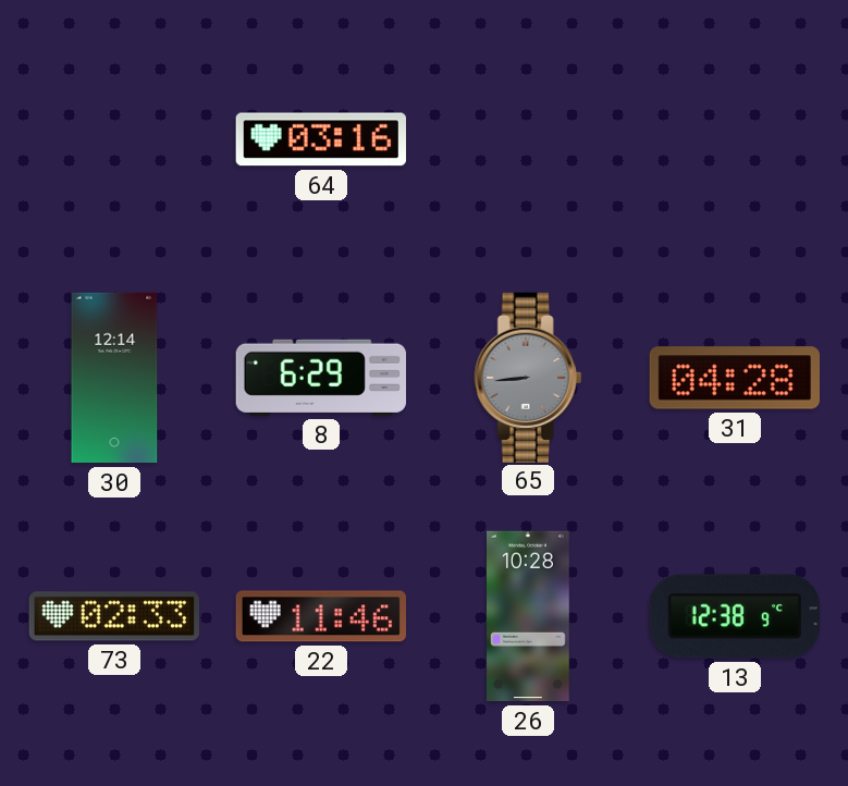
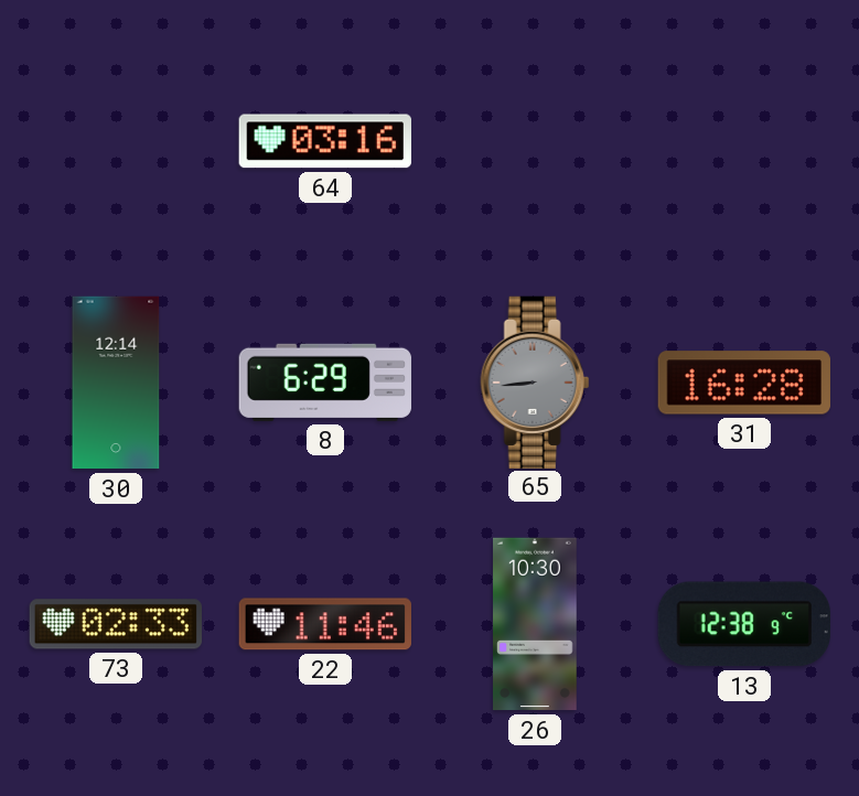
31: 04:28 -> 16:28
26: 10:28 -> 10:30
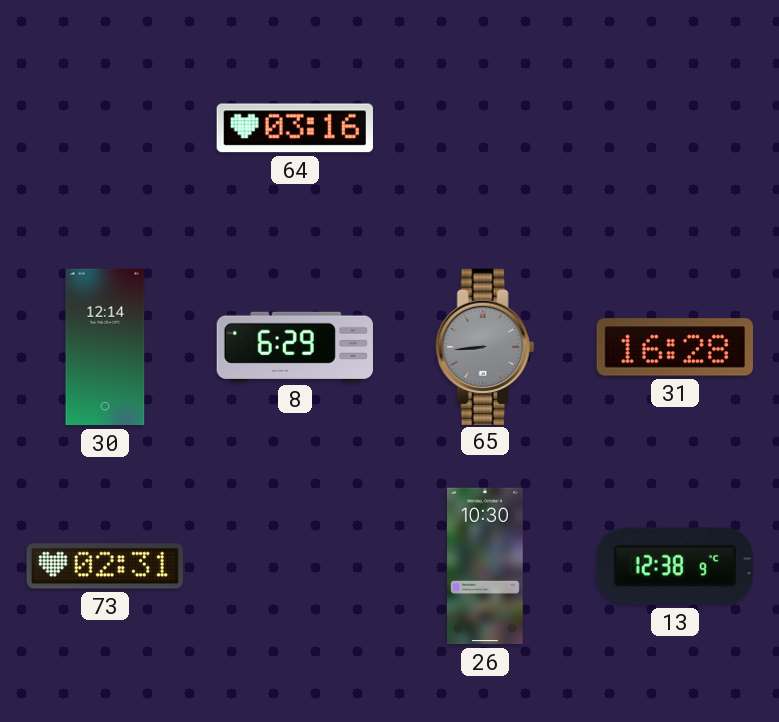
73: 02:33 -> 02:31
22: 11:46 -> none
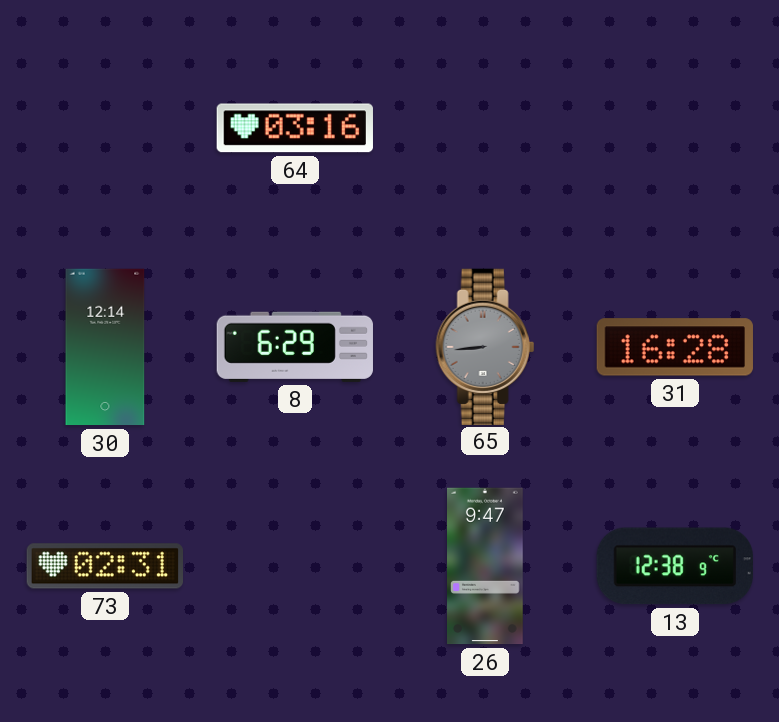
26: 10:30 -> 9:47
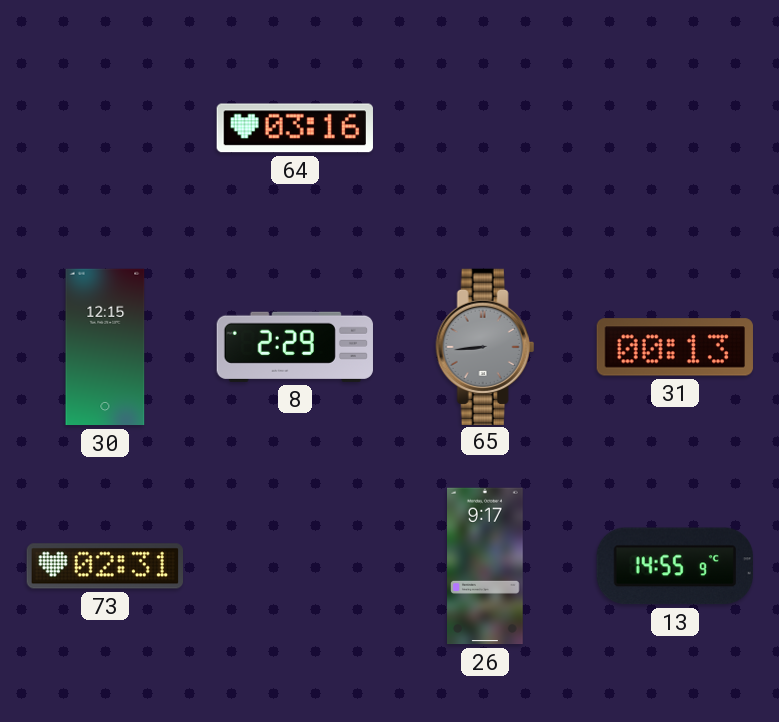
30: 12:14 -> 12:15
8: 6:29 -> 2:29
31: 16:28 -> 00:13
26: 9:47 -> 9:17
13: 12:38 -> 14:55
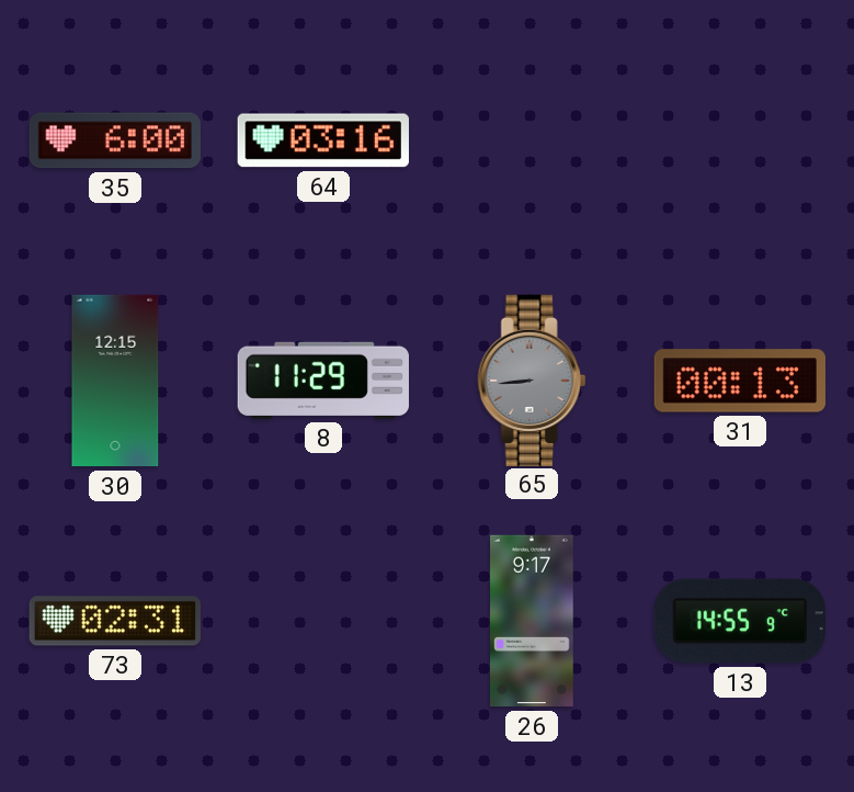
35: none -> 6:00
8: 2:29 -> 11:29
